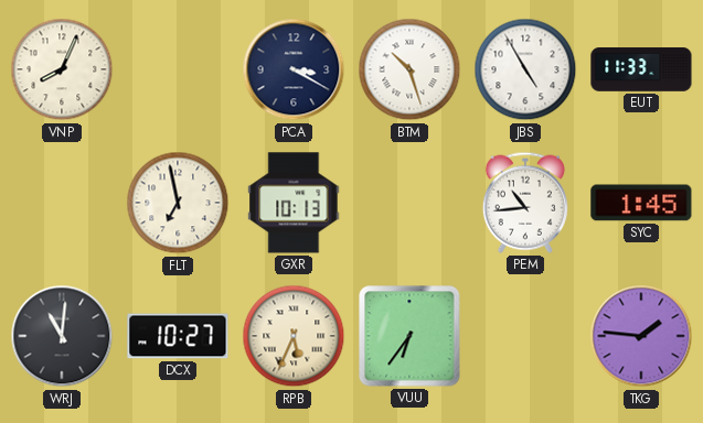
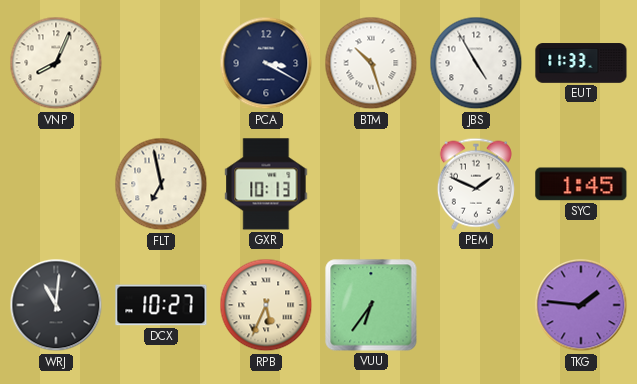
PEM: 10:44 -> 1:49
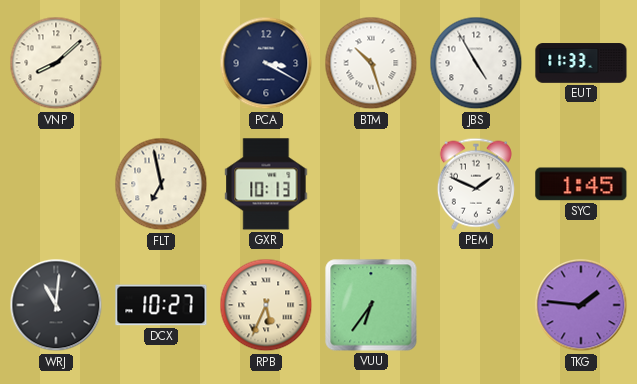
VNP: 8:04 -> 8:08
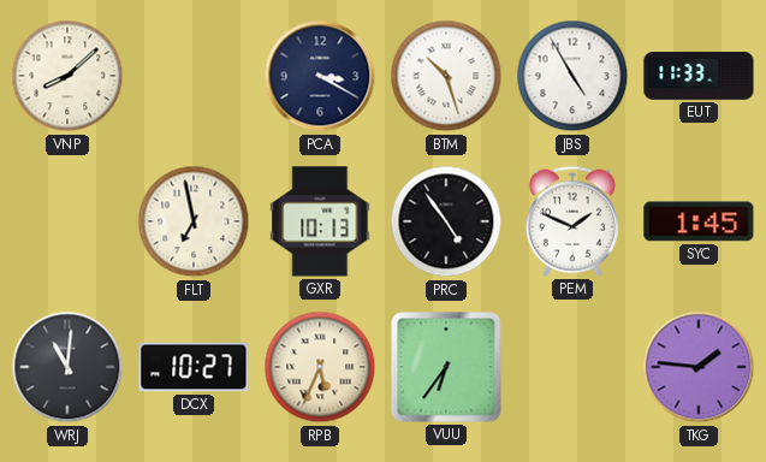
PRC: none -> 4:54
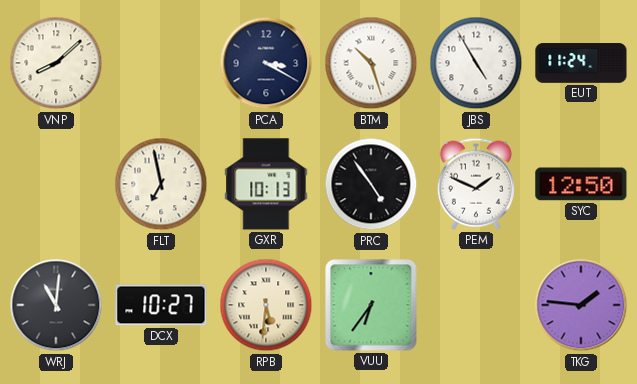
EUT: 11:33 -> 11:24
SYC: 1:45 -> 12:50
RPB: 5:34 -> 5:31
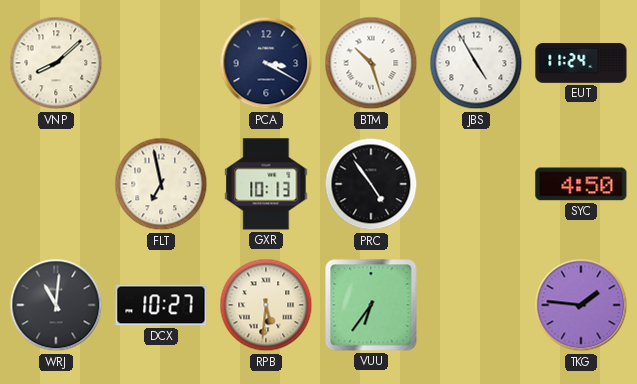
PEM: 1:49 -> none
SYC: 12:50 -> 4:50
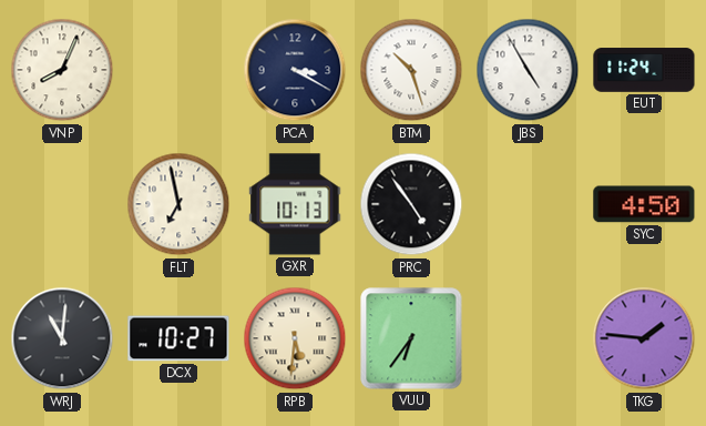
VNP: 8:08 -> 8:04
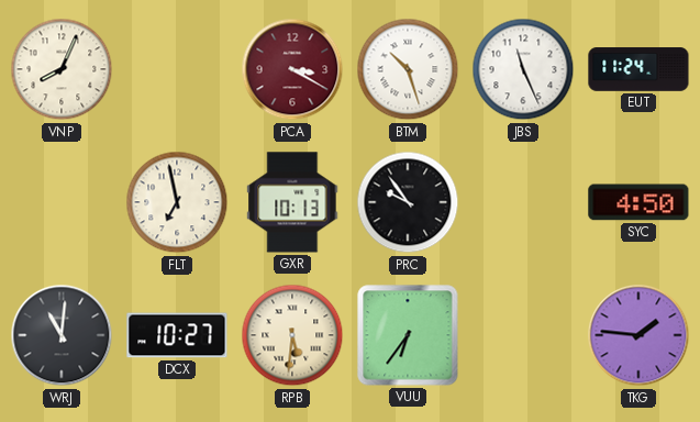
PCA dial: navy -> burgundy
JBS: 4:55 -> 11:26
PRC: 4:54 -> 9:54
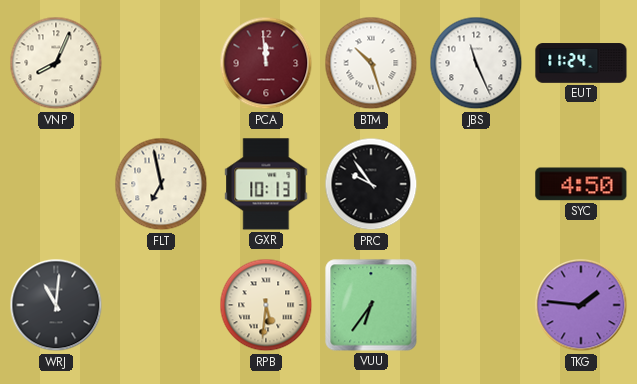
PCA: 3:20 -> 11:59
DCX: 10:27 -> none
